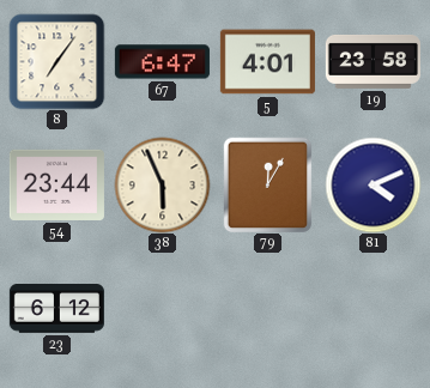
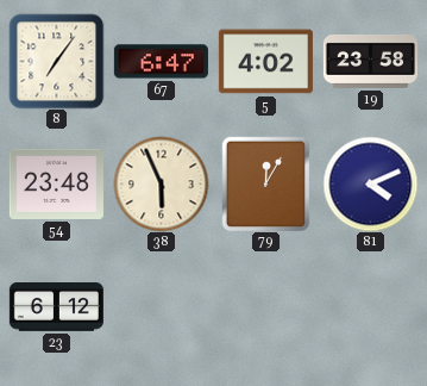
5: 4:01 -> 4:02
54: 23:44 -> 23:48
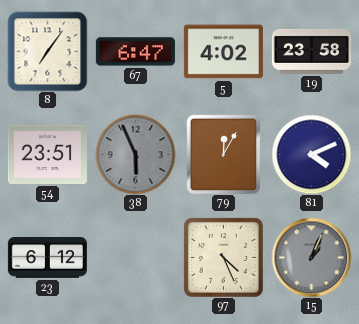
54: 23:48 -> 23:51
38 dial: cream -> grey
97: none -> 4:26
15: none -> 1:04
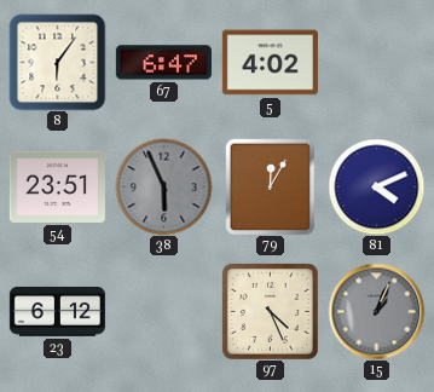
8: 7:06 -> 6:06
19: 23:58 -> none
